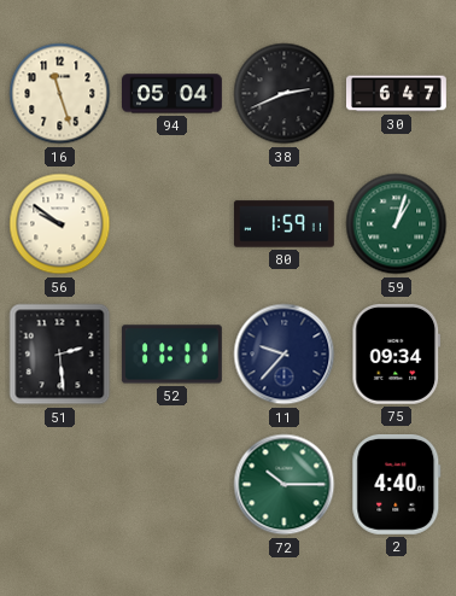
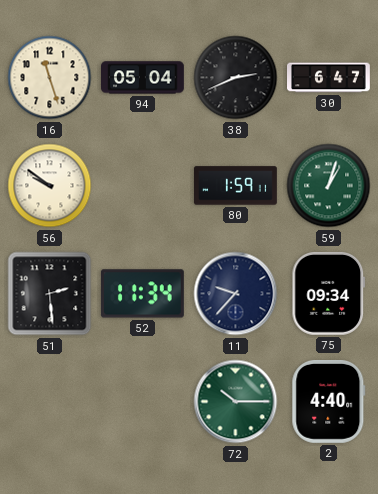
52: 11:11 -> 11:34
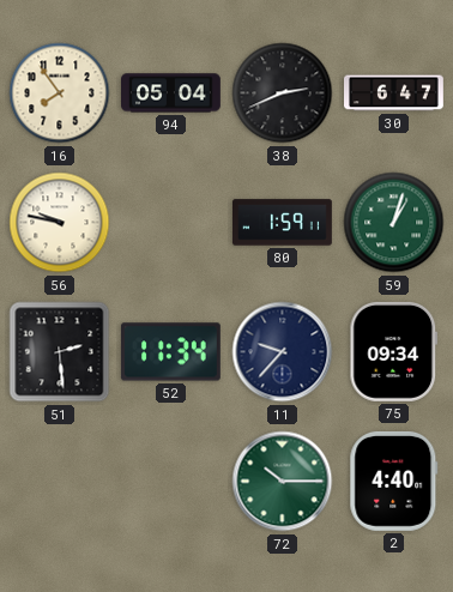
16: 11:27 -> 7:54
56: 9:51 -> 9:47
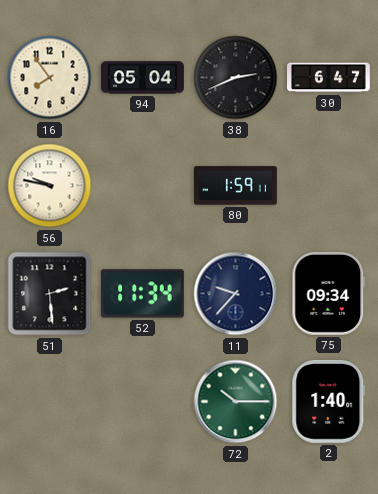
59: 1:03 -> none
2: 4:40 -> 1:40
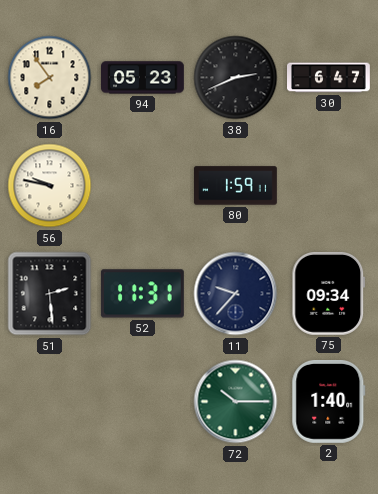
94: 05:04 -> 05:23
52: 11:34 -> 11:31
